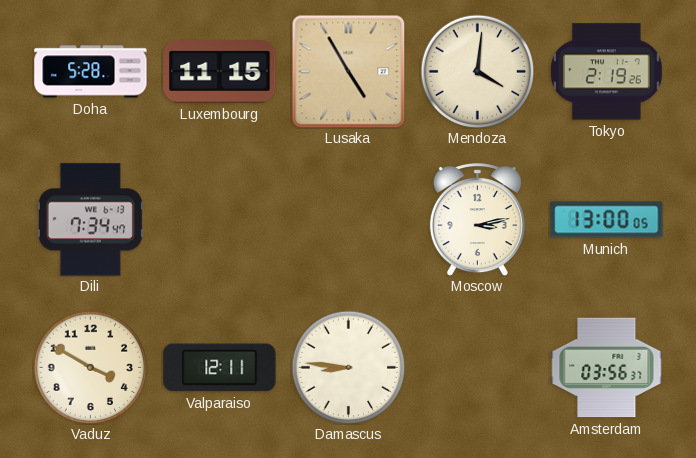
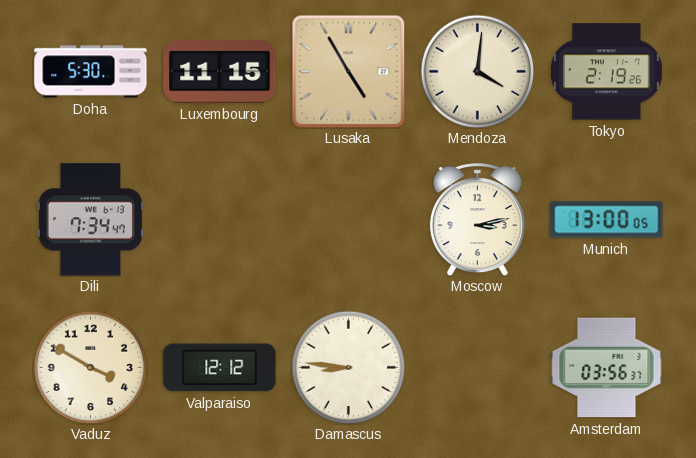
Doha: 5:28 -> 5:30
Valparaiso: 12:11 -> 12:12
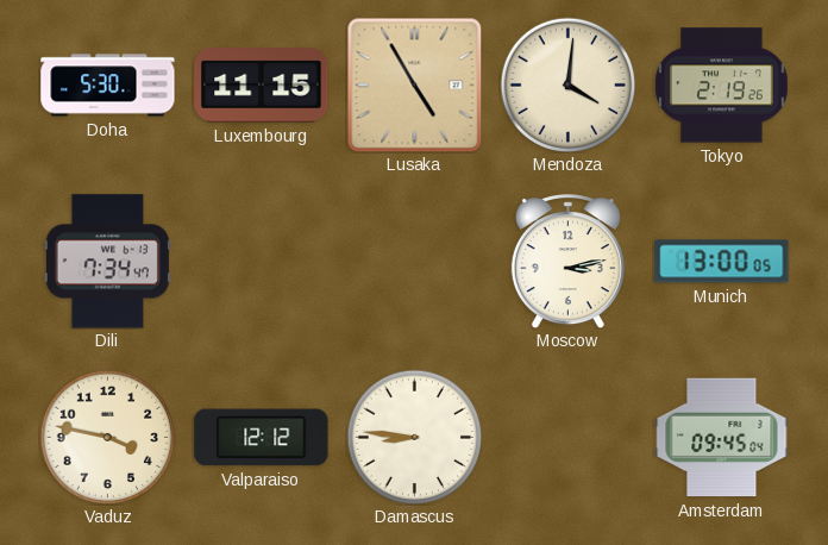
Vaduz: 3:50 -> 3:47
Amsterdam: 03:56 -> 09:45
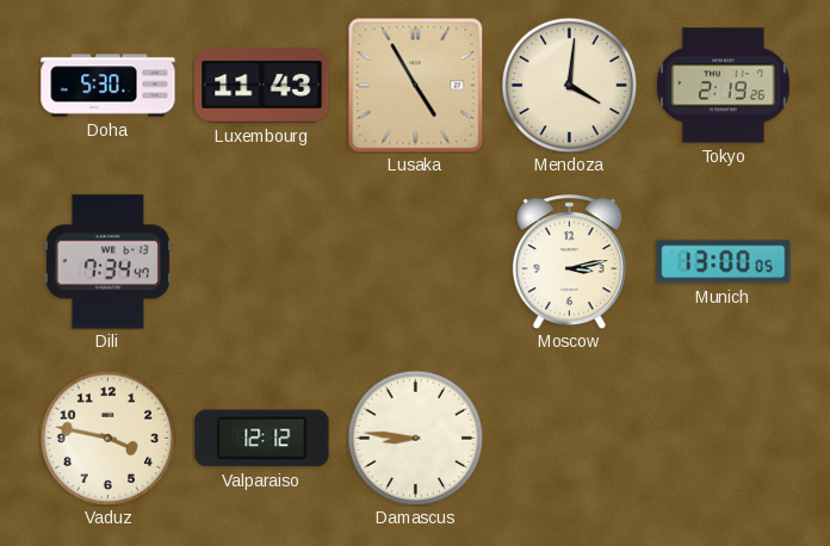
Luxembourg: 11:15 -> 11:43
Amsterdam: 09:45 -> none
